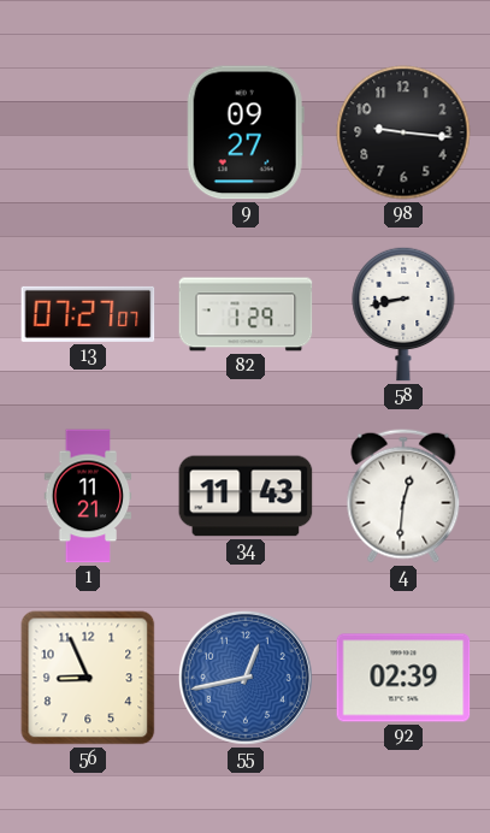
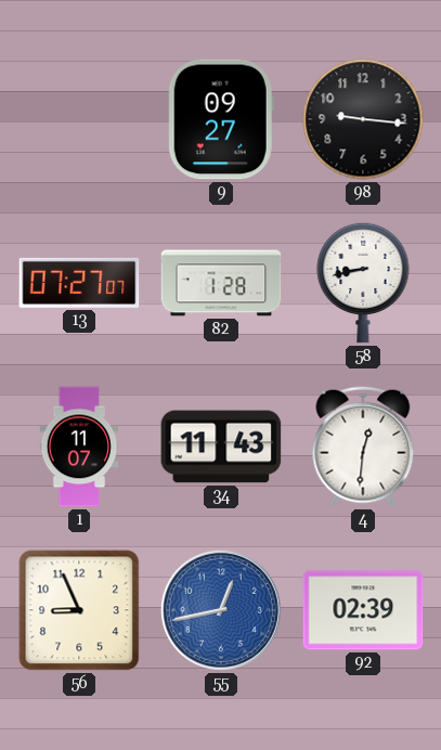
82: 1:29 -> 1:28
1: 11:21 -> 11:07
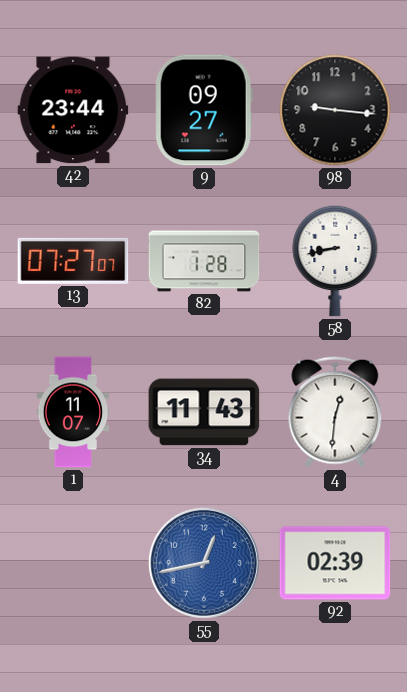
42: none -> 23:44
56: 8:56 -> none
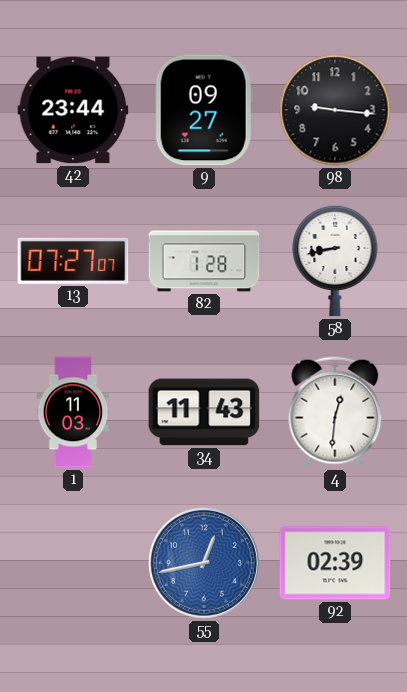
1: 11:07 -> 11:03
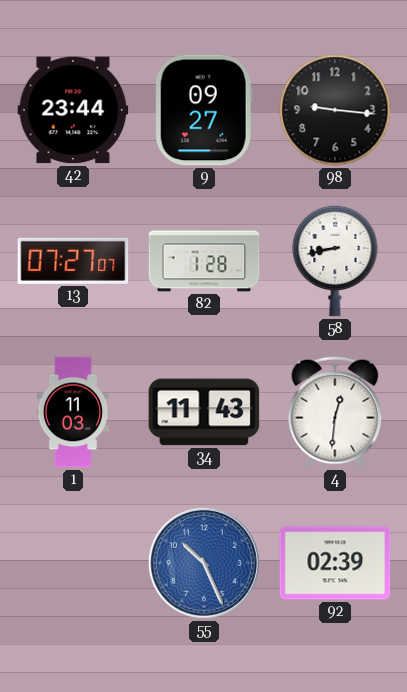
55: 12:43 -> 10:26
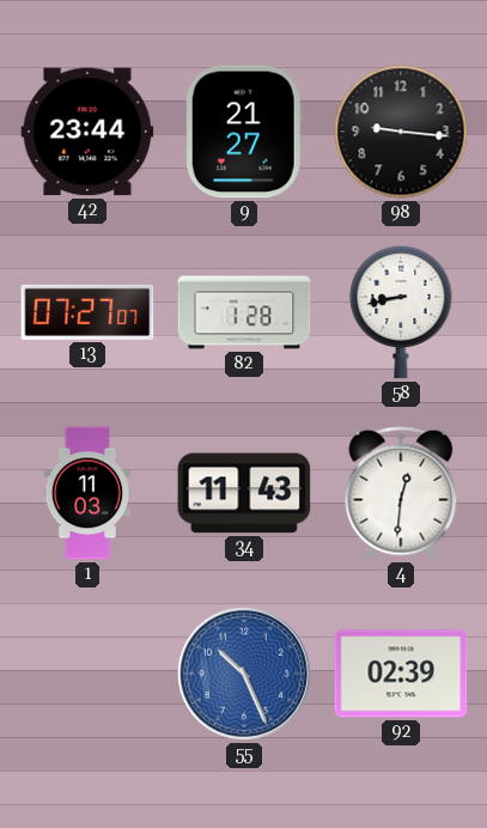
9: 09:27 -> 21:27
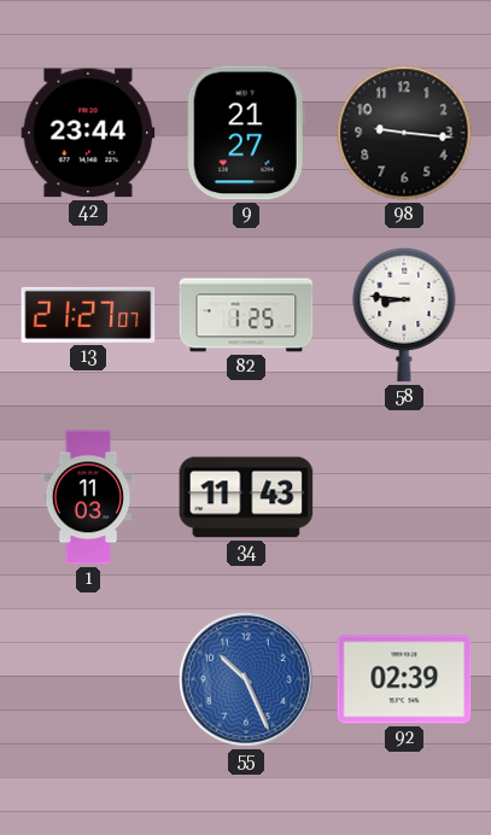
13: 07:27 -> 21:27
82: 1:28 -> 1:25
58: 8:43 -> 8:46
4: 12:31 -> none
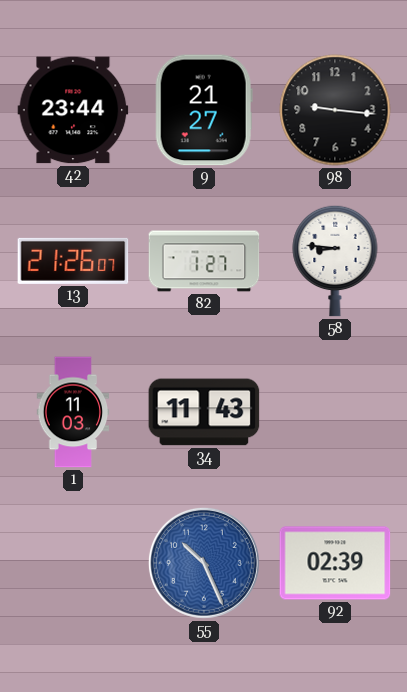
13: 21:27 -> 21:26
82: 1:25 -> 1:27
